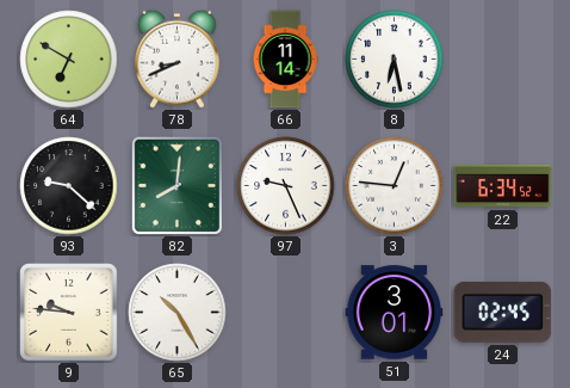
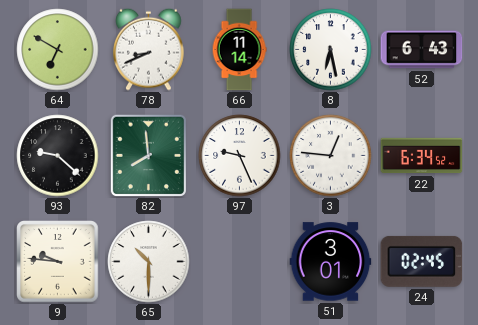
52: none -> 6:43
82: 8:01 -> 7:59
65: 10:25 -> 10:30
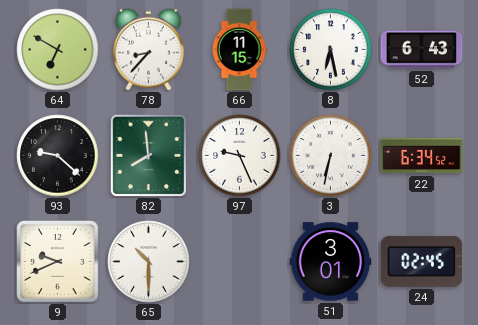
78: 8:41 -> 8:37
66: 11:14 -> 11:15
3: 12:46 -> 6:32
9: 9:46 -> 9:41
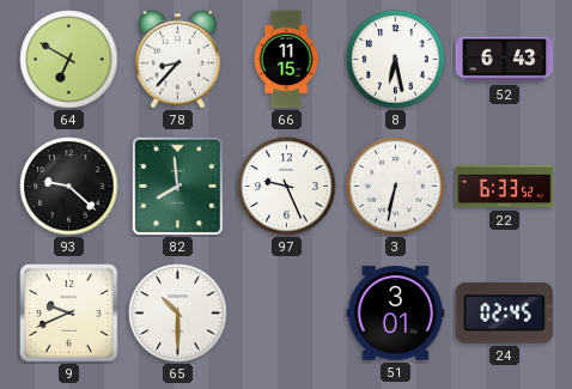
22: 6:34 -> 6:33
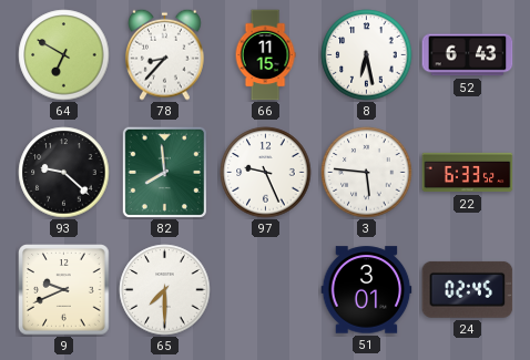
3: 6:32 -> 5:46
65: 10:30 -> 7:30
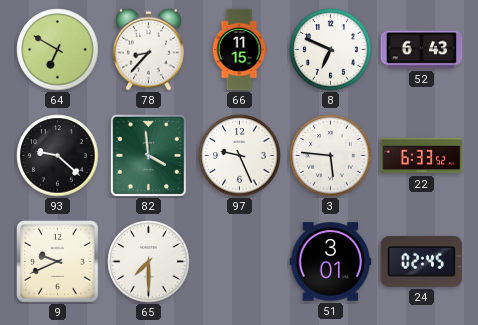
8: 6:28 -> 6:49
82: 7:59 -> 3:59
